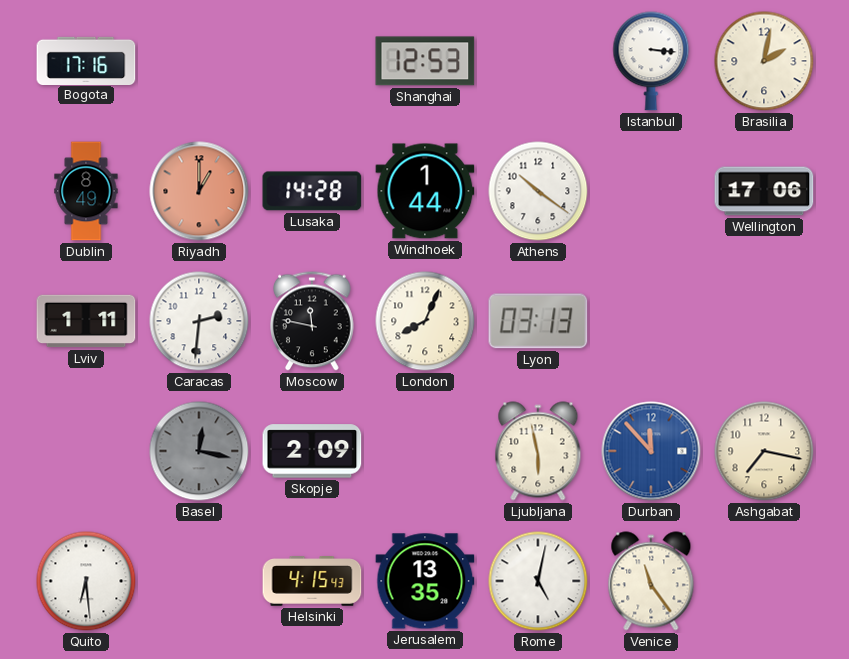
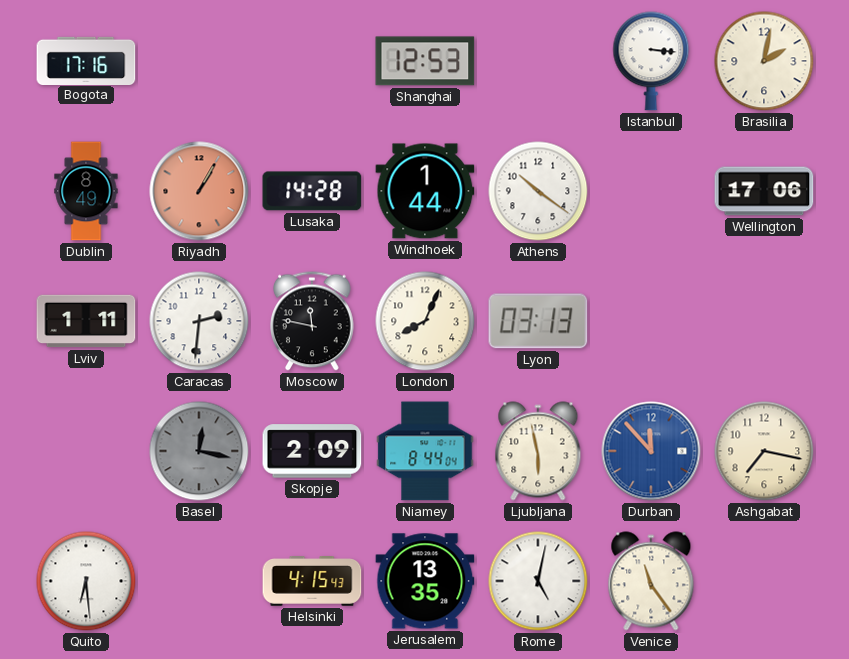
Riyadh: 1:00 -> 1:05
Niamey: none -> 8:44
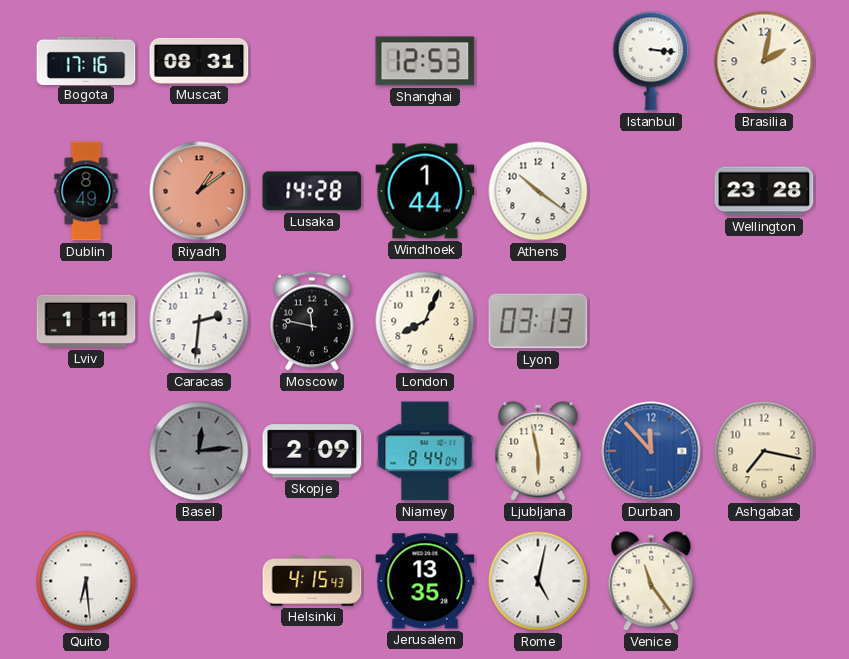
Muscat: none -> 08:31
Riyadh: 1:05 -> 1:09
Wellington: 17:06 -> 23:28
Basel: 12:17 -> 12:14
